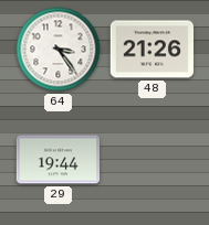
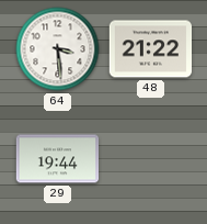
64: 3:24 -> 3:29
48: 21:26 -> 21:22
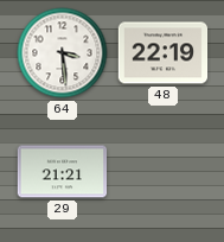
48: 21:22 -> 22:19
29: 19:44 -> 21:21
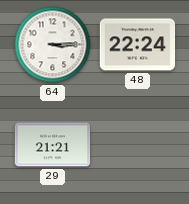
64: 3:29 -> 3:15
48: 22:19 -> 22:24
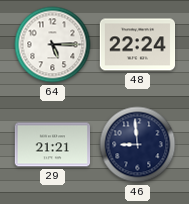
64: 3:15 -> 5:15
46: none -> 8:59
